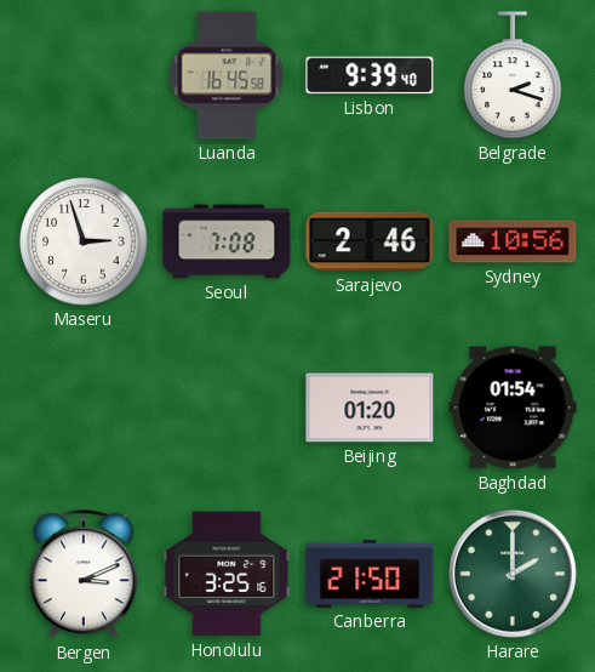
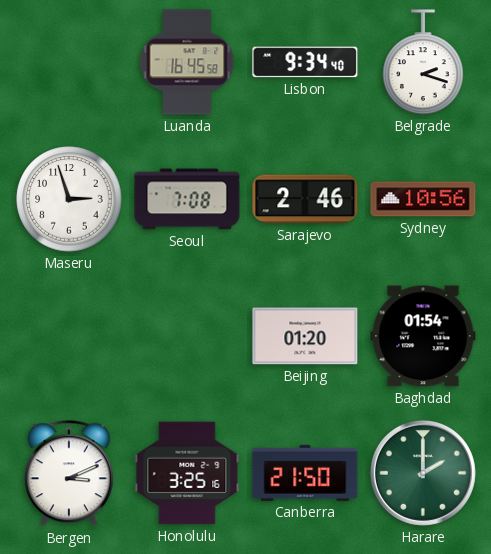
Lisbon: 9:39 -> 9:34
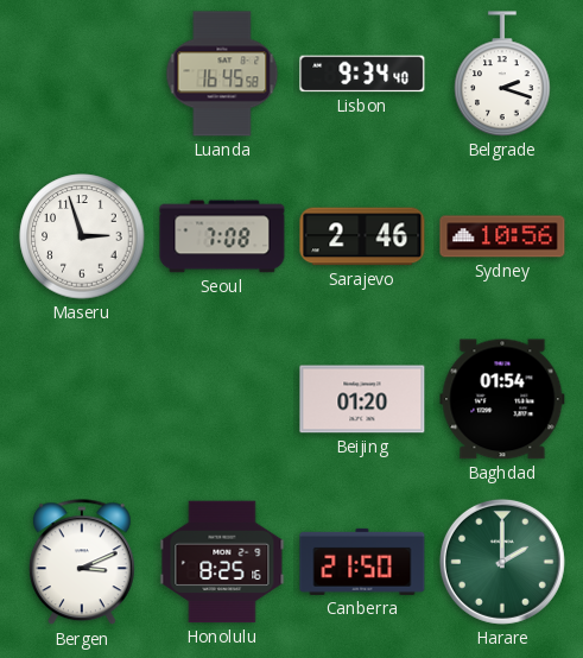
Honolulu: 3:25 -> 8:25
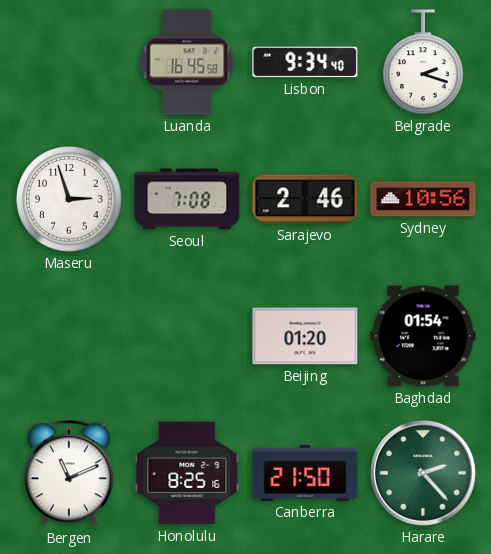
Bergen: 3:11 -> 11:11
Harare: 2:00 -> 2:23
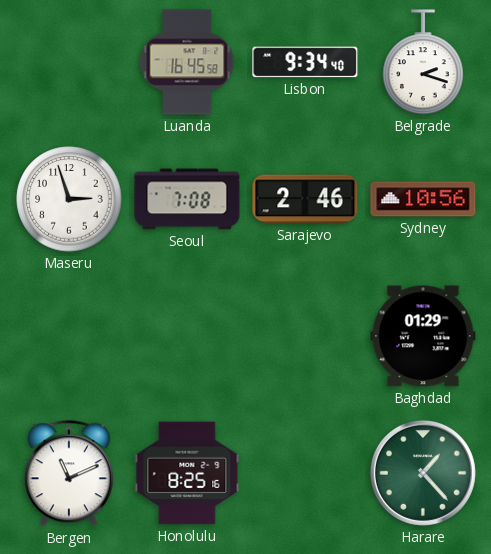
Beijing: 01:20 -> none
Baghdad: 01:54 -> 01:29
Canberra: 21:50 -> none
Harare: 2:23 -> 1:23
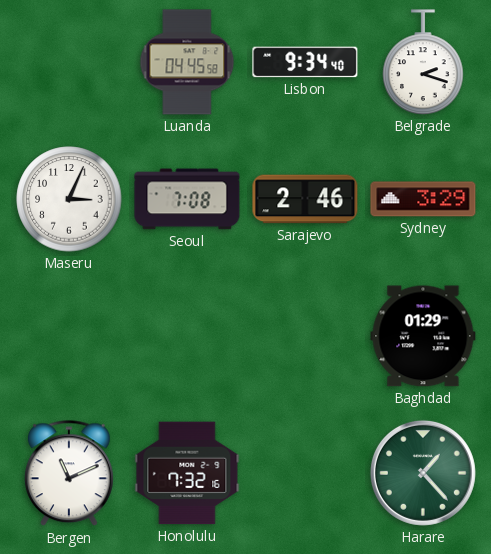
Luanda: 16:45 -> 04:45
Maseru: 2:57 -> 3:04
Sydney: 10:56 -> 3:29
Honolulu: 8:25 -> 7:32
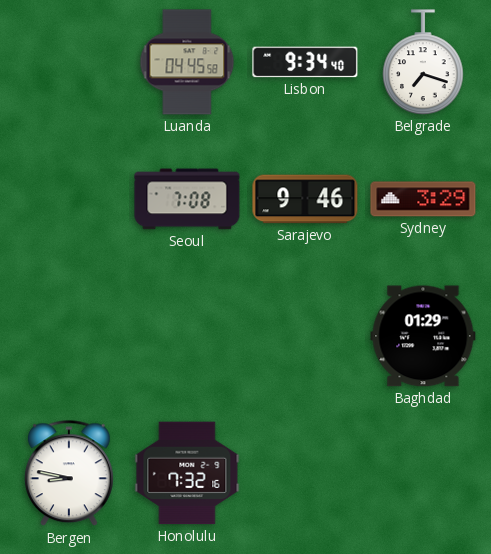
Belgrade: 2:18 -> 7:18
Maseru: 3:04 -> none
Sarajevo: 2:46 -> 9:46
Bergen: 11:11 -> 8:47
Harare: 1:23 -> none
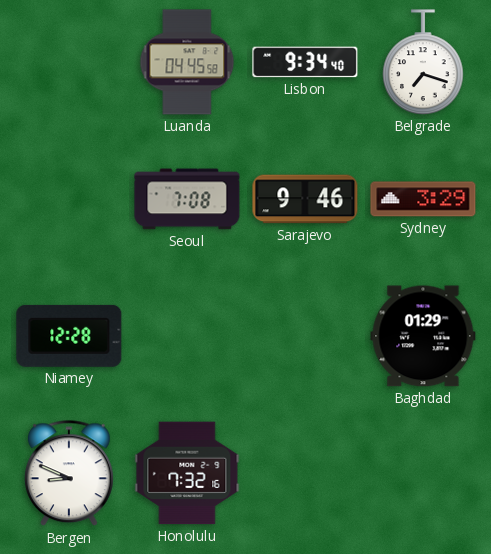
Niamey: none -> 12:28
Bergen: 8:47 -> 8:49
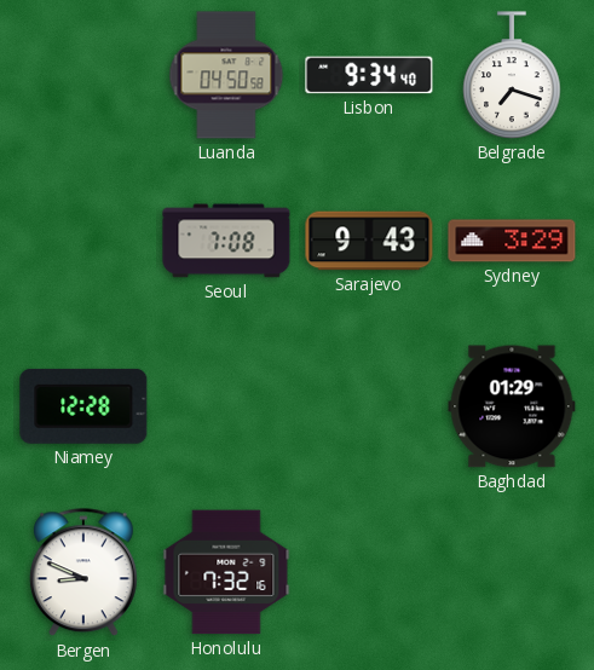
Luanda: 04:45 -> 04:50
Sarajevo: 9:46 -> 9:43
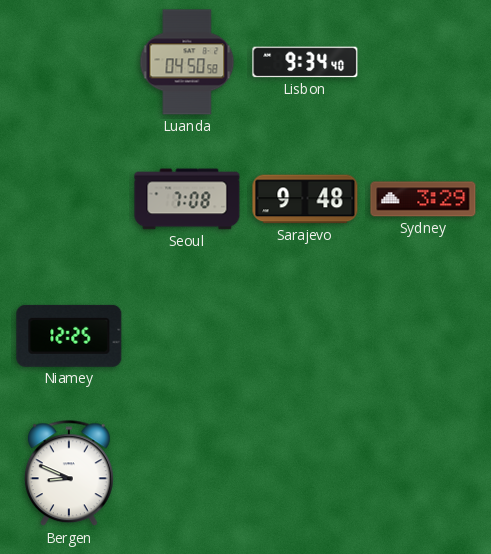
Belgrade: 7:18 -> none
Sarajevo: 9:43 -> 9:48
Niamey: 12:28 -> 12:25
Baghdad: 01:29 -> none
Honolulu: 7:32 -> none
